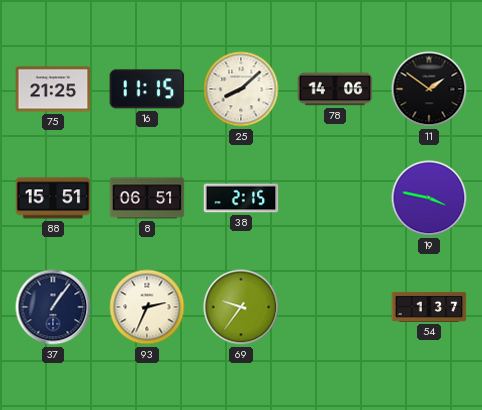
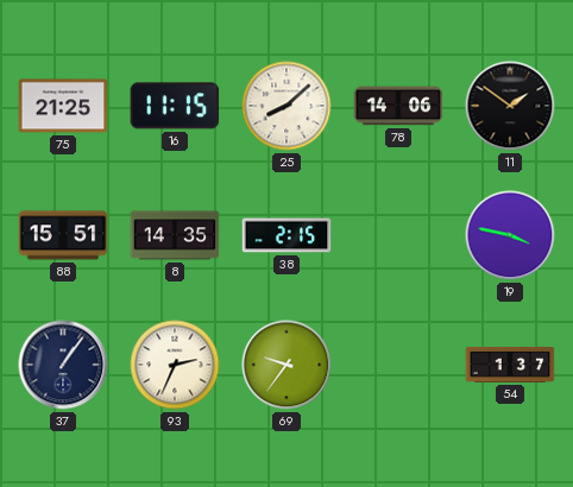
8: 06:51 -> 14:35
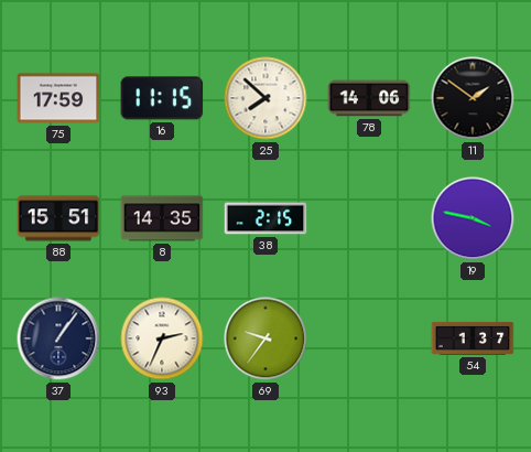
75: 21:25 -> 17:59
25: 8:08 -> 7:52
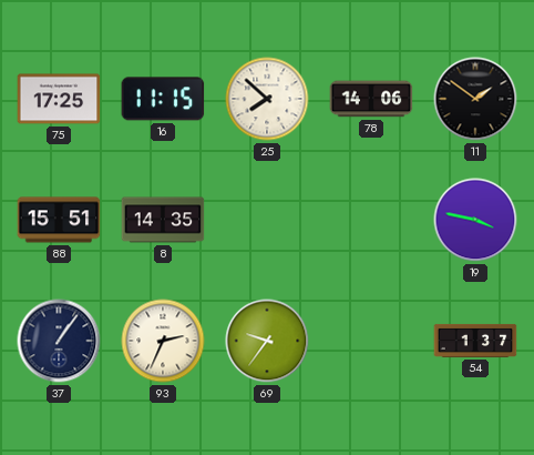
75: 17:59 -> 17:25
38: 2:15 -> none
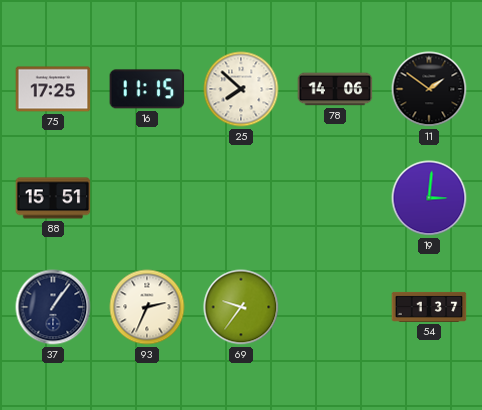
8: 14:35 -> none
19: 3:47 -> 3:01
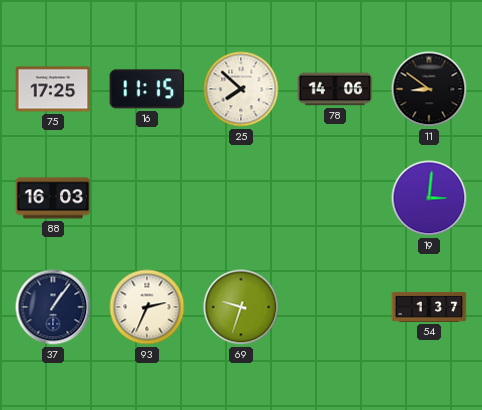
11: 1:51 -> 8:51
88: 15:51 -> 16:03
69: 9:36 -> 9:33
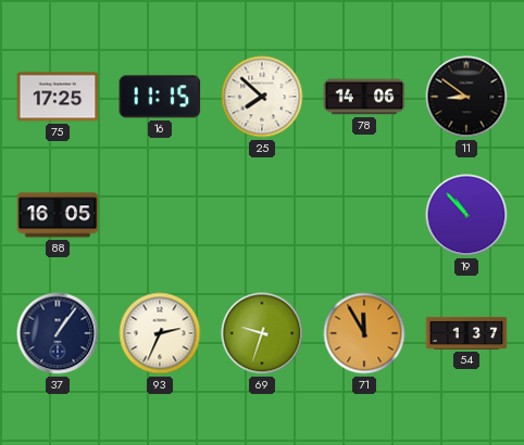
88: 16:03 -> 16:05
19: 3:01 -> 10:53
71: none -> 11:55
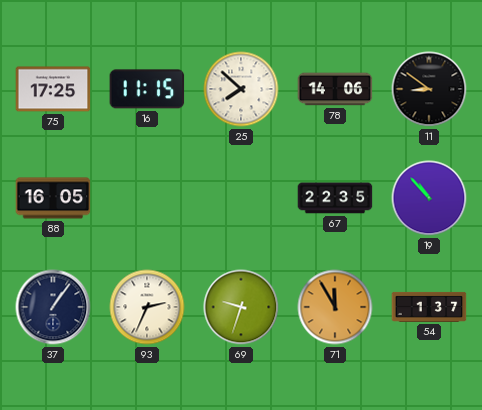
67: none -> 22:35
